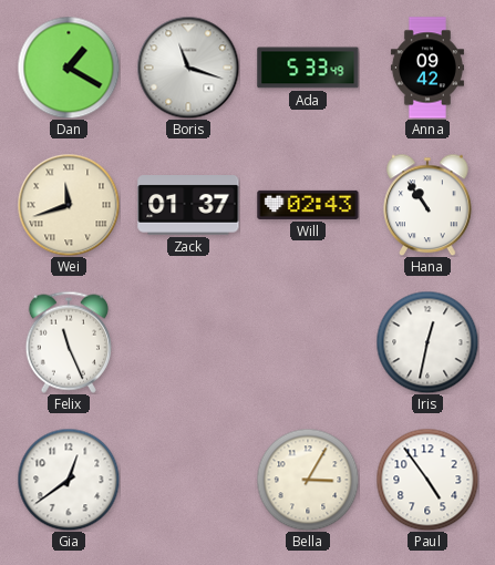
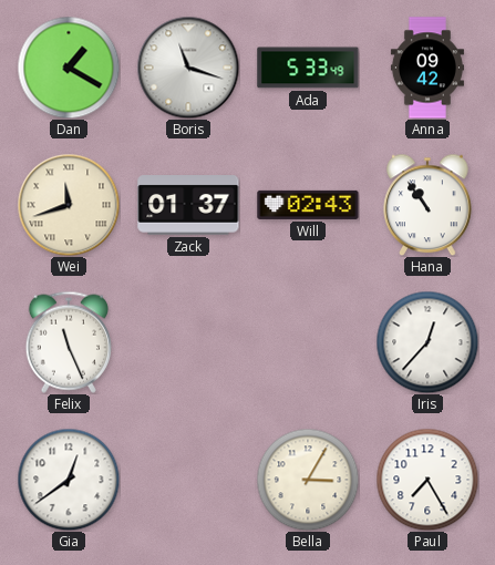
Iris: 12:32 -> 12:37
Paul: 4:54 -> 7:25
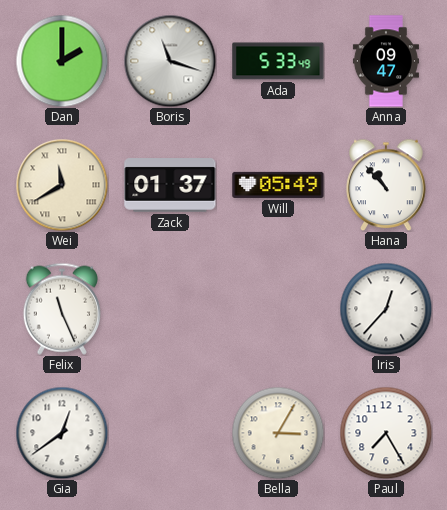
Dan: 1:20 -> 2:00
Anna: 09:42 -> 09:47
Wei: 11:42 -> 11:40
Will: 02:43 -> 05:49
Hana: 10:54 -> 10:53
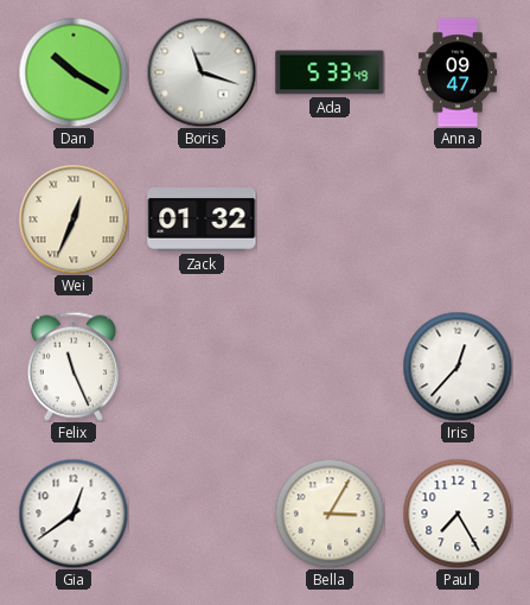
Dan: 2:00 -> 10:20
Wei: 11:40 -> 12:34
Zack: 01:37 -> 01:32
Will: 05:49 -> none
Hana: 10:53 -> none
